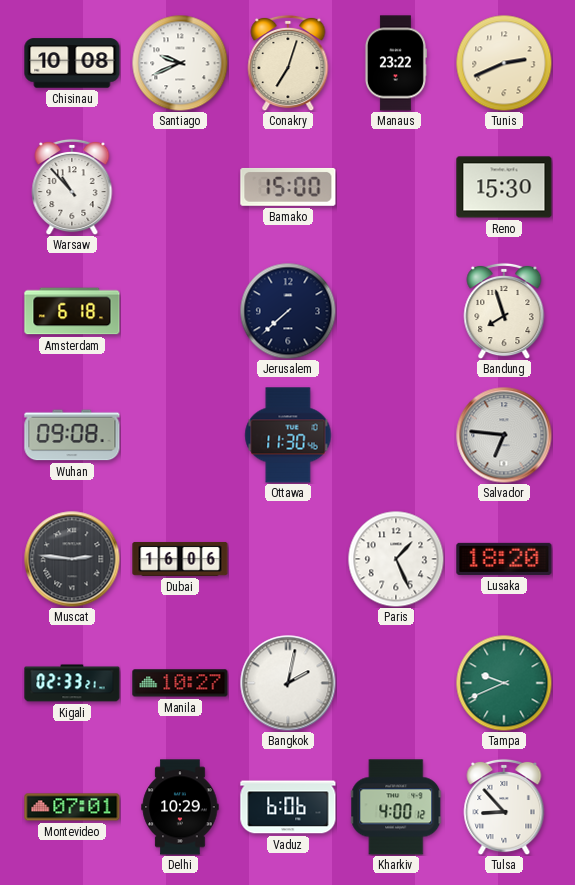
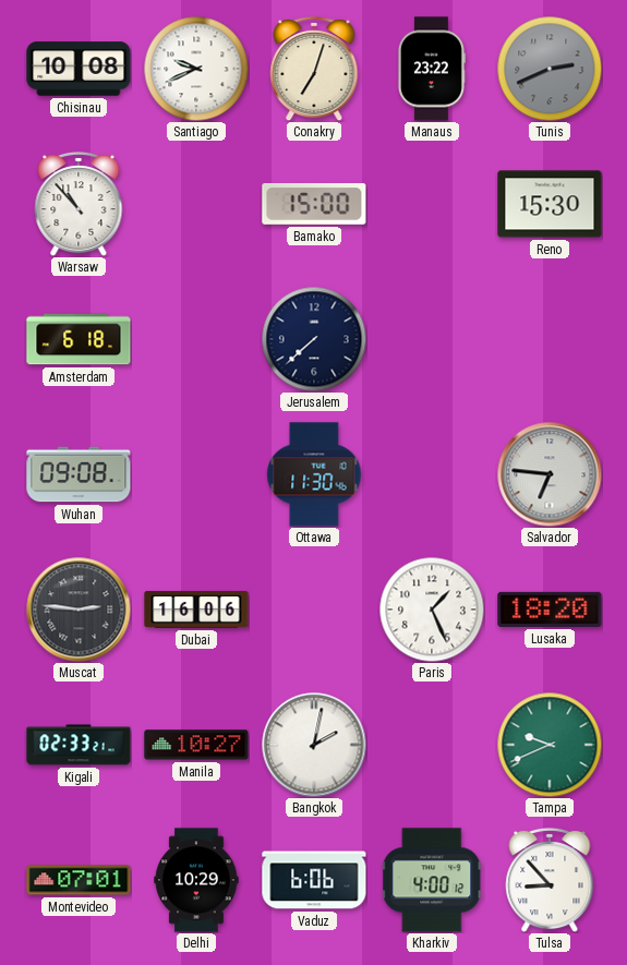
Tunis dial: cream -> grey
Bandung: 7:57 -> none
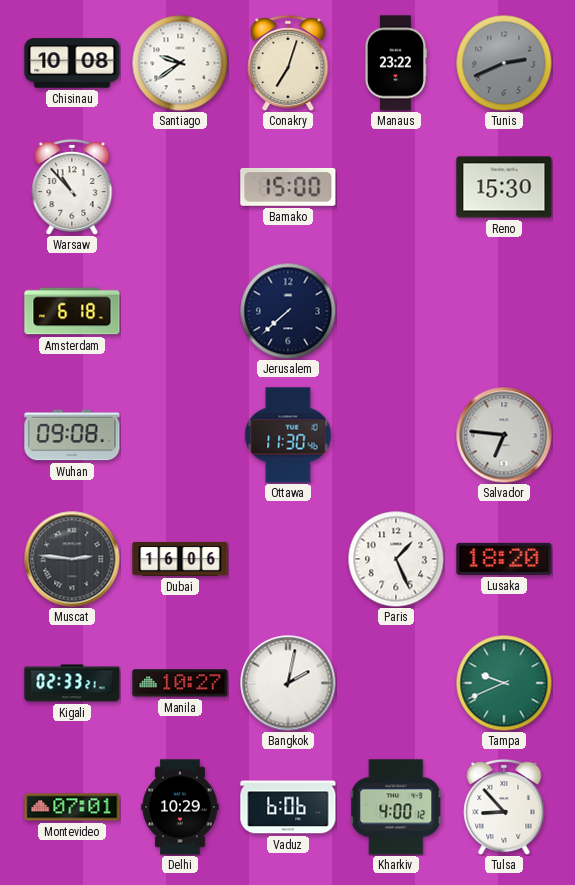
Santiago: 9:41 -> 9:39
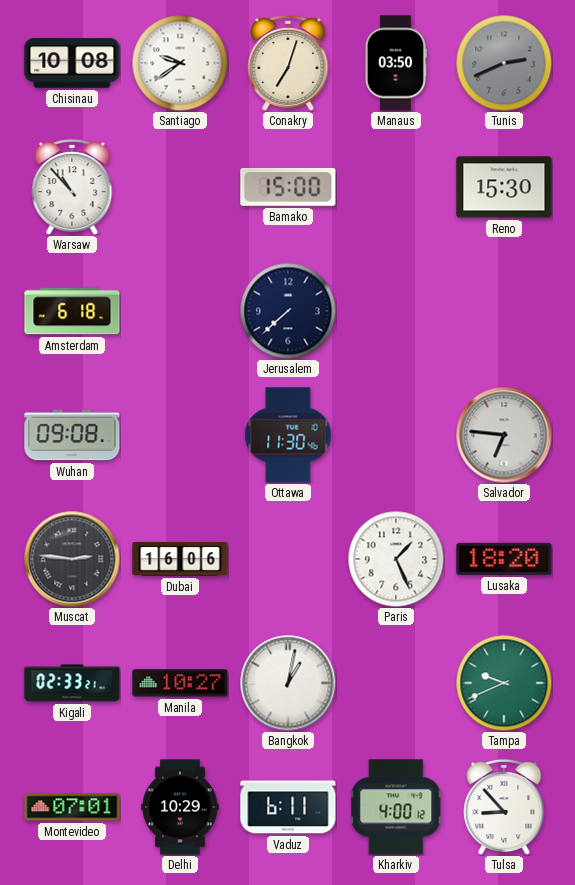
Manaus: 23:22 -> 03:50
Bangkok: 2:02 -> 1:02
Vaduz: 6:06 -> 6:11
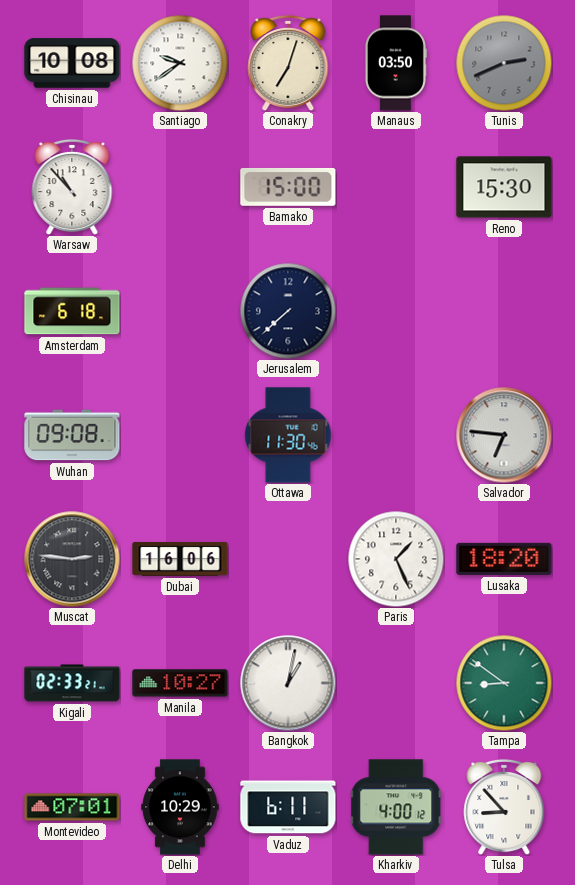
Tampa: 9:41 -> 8:51
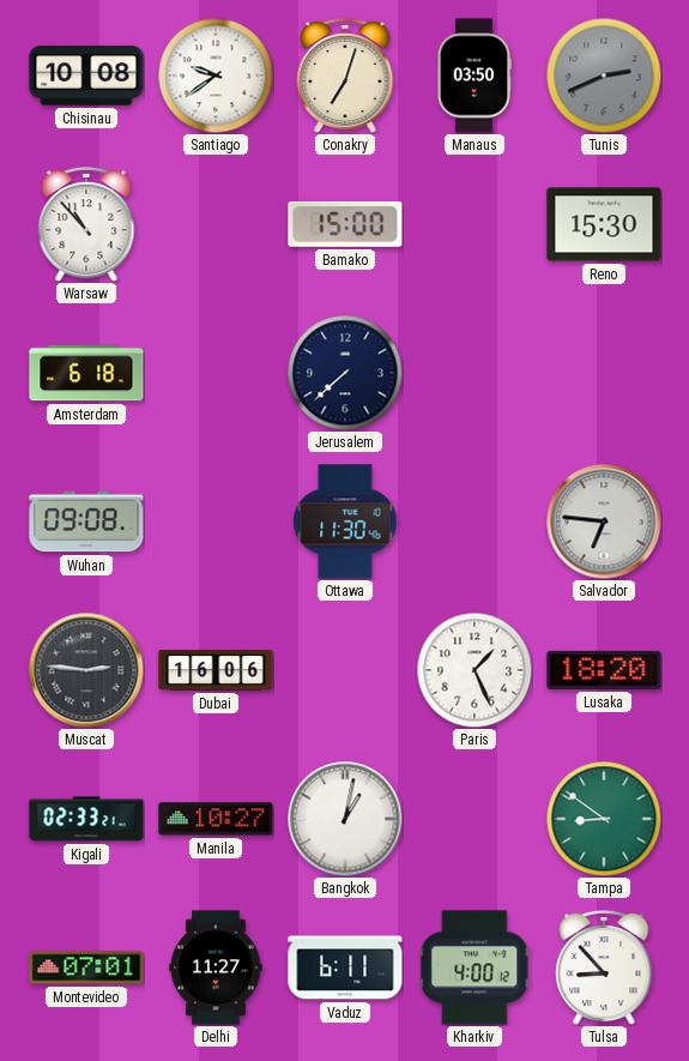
Delhi: 10:29 -> 11:27
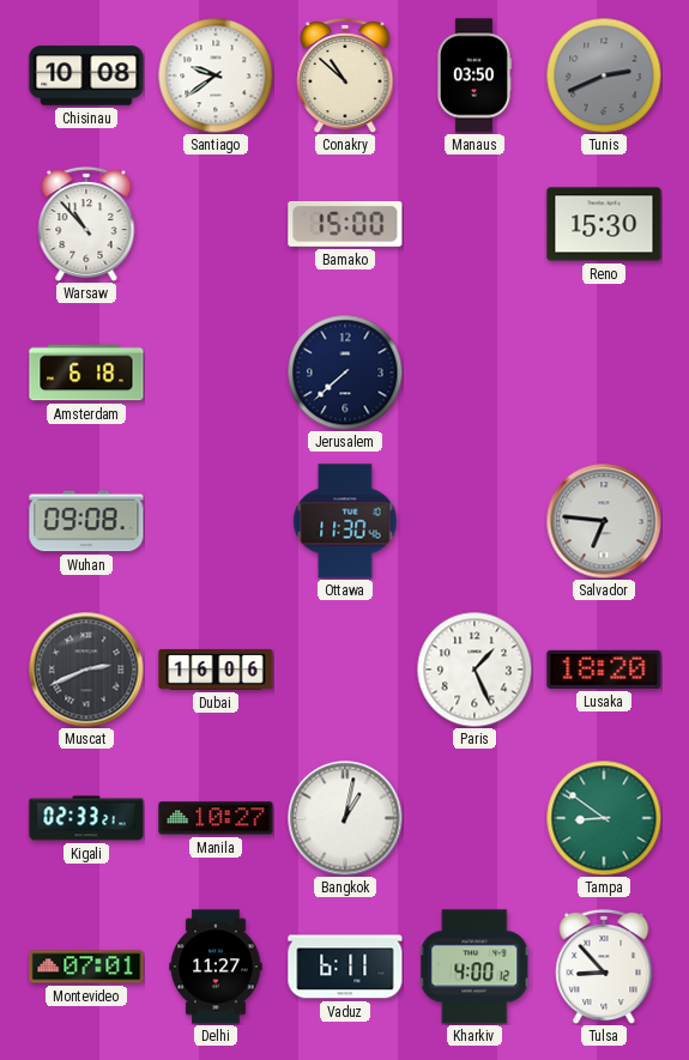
Conakry: 7:03 -> 10:52
Muscat: 2:46 -> 2:41
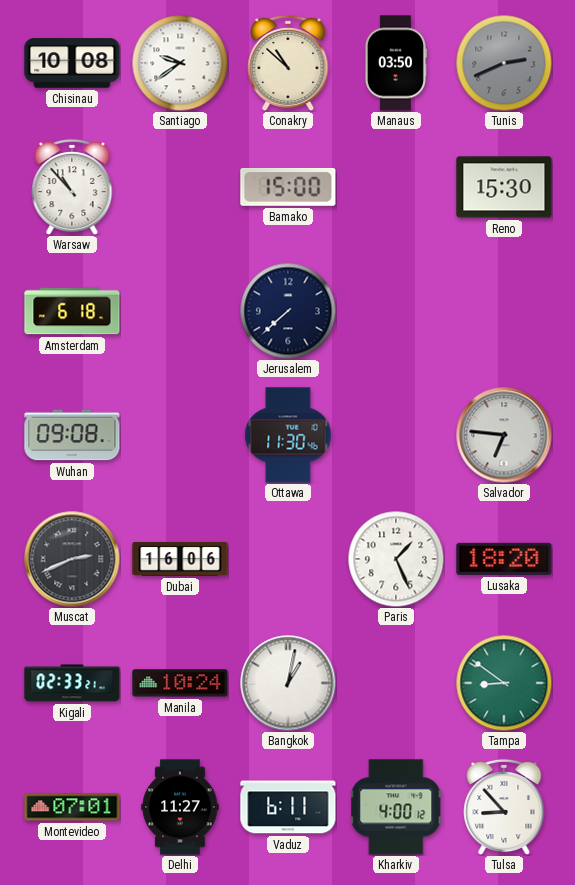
Manila: 10:27 -> 10:24
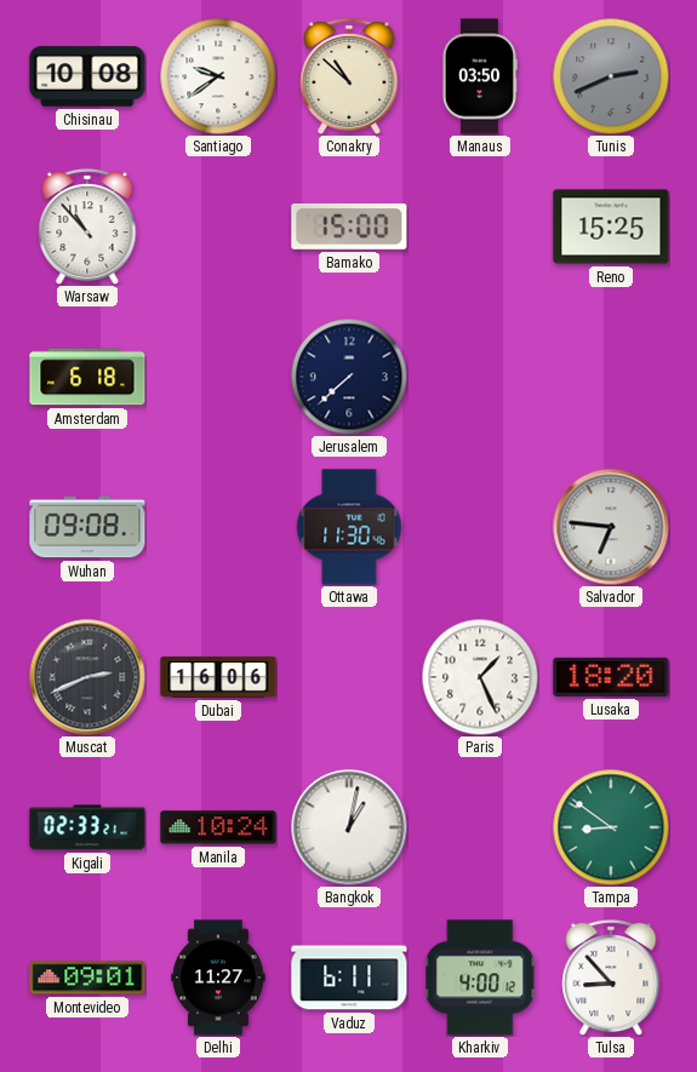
Reno: 15:30 -> 15:25
Montevideo: 07:01 -> 09:01
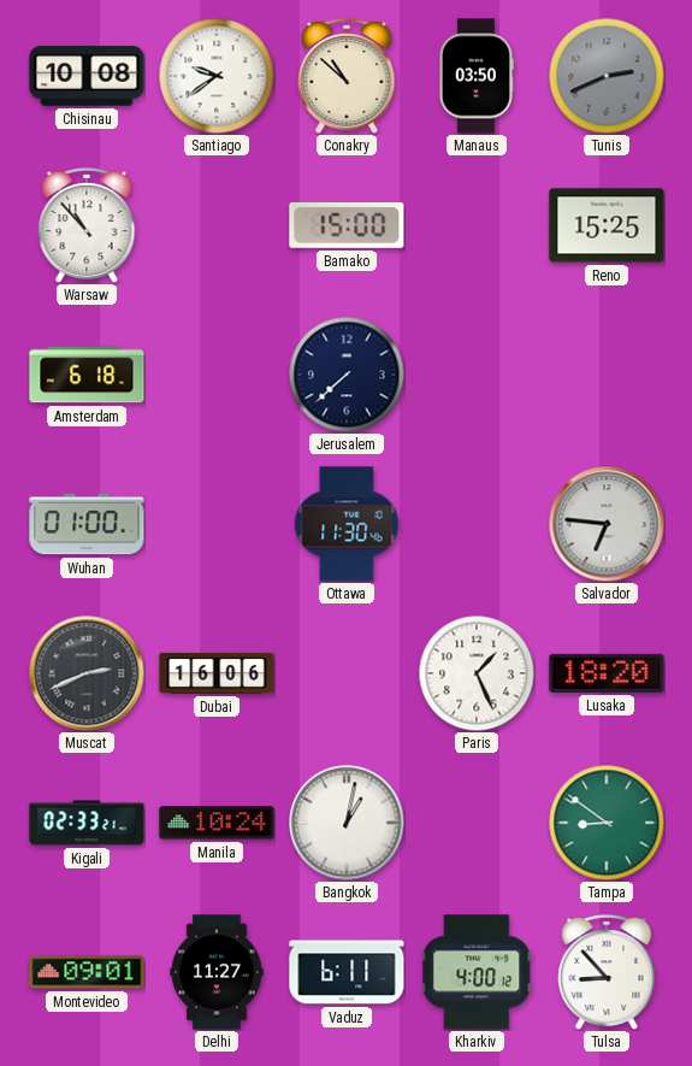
Wuhan: 09:08 -> 01:00
